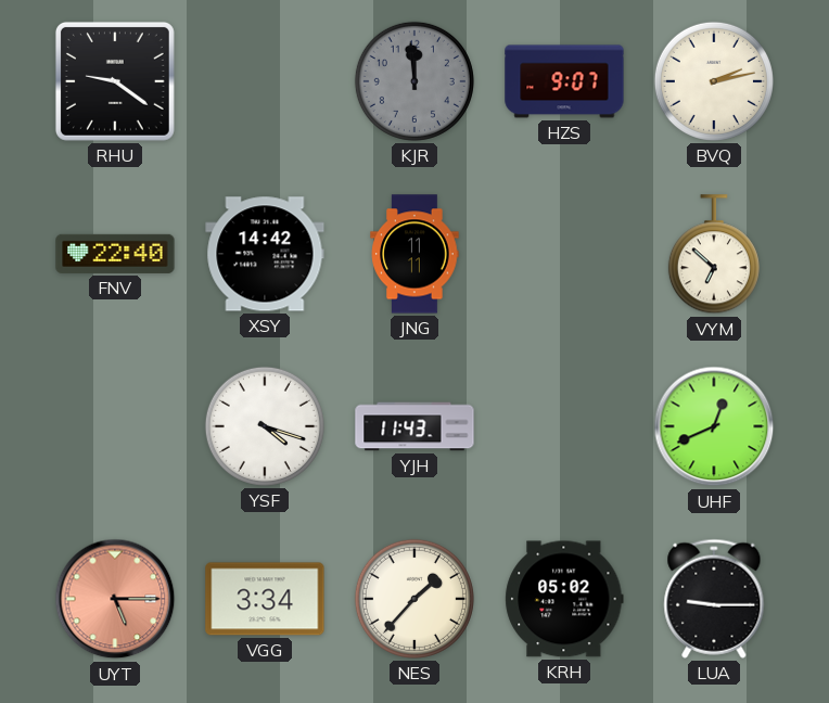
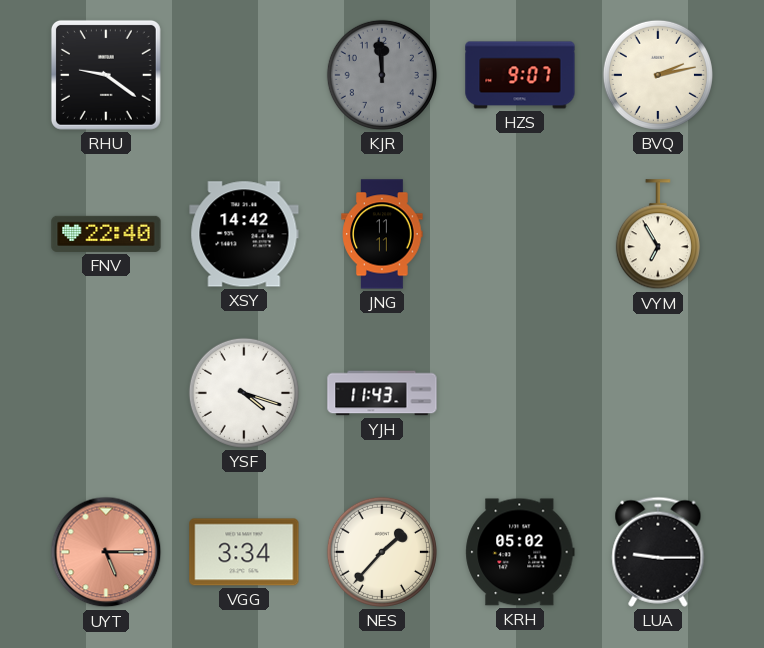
VYM: 6:52 -> 6:55
UHF: 12:41 -> none
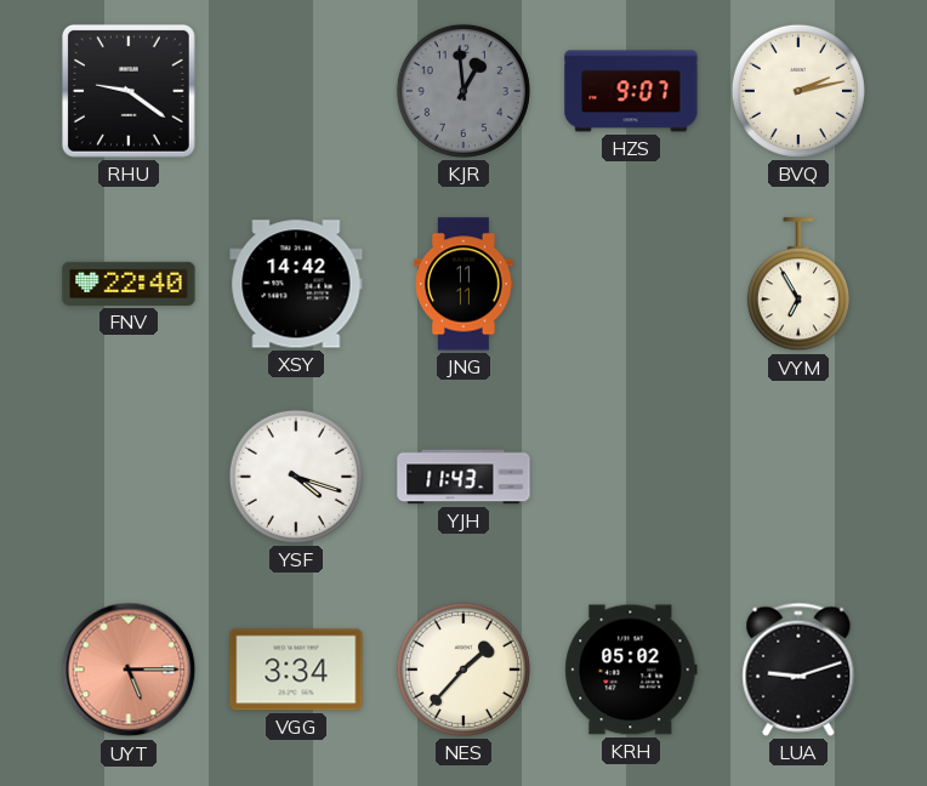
KJR: 11:59 -> 12:59
LUA: 9:15 -> 9:12
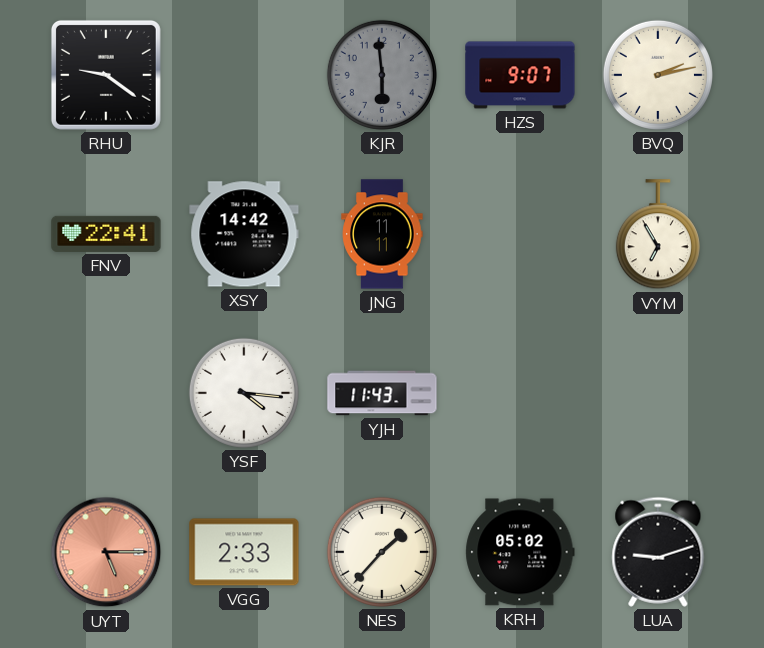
KJR: 12:59 -> 5:59
FNV: 22:40 -> 22:41
YSF: 4:18 -> 4:16
VGG: 3:34 -> 2:33
